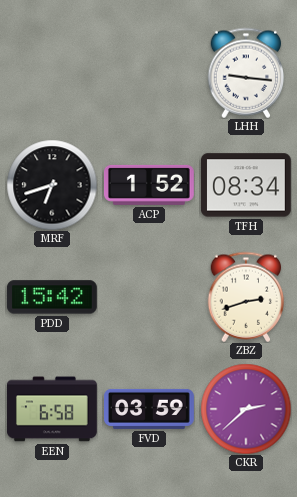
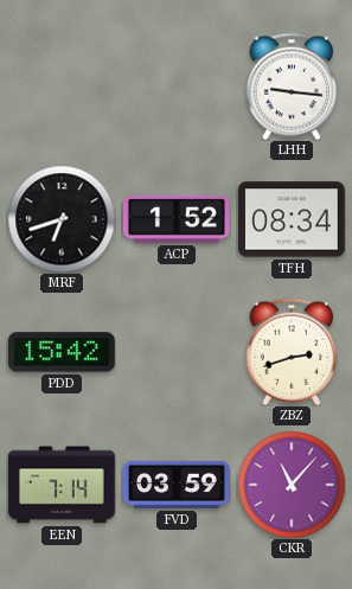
EEN: 6:58 -> 7:14
CKR: 2:38 -> 11:07
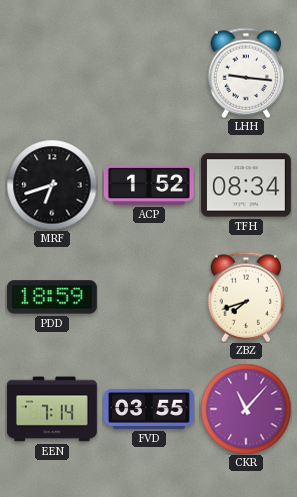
PDD: 15:42 -> 18:59
ZBZ: 2:42 -> 7:42
FVD: 03:59 -> 03:55
